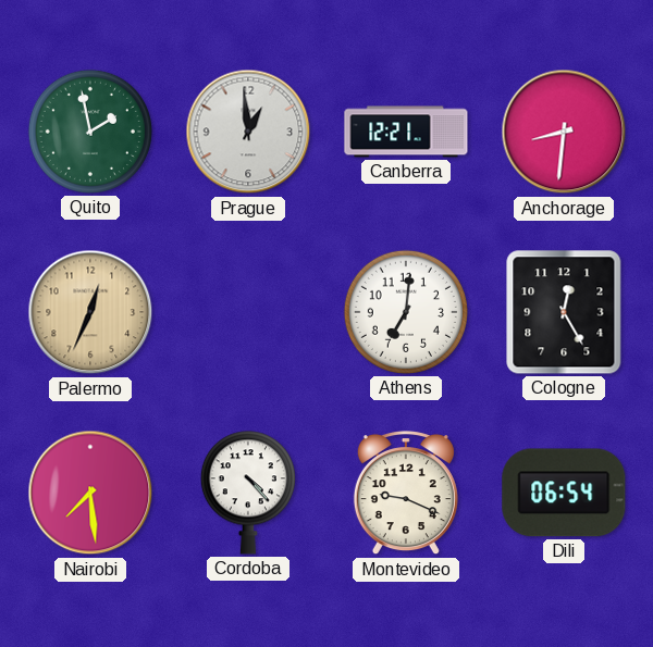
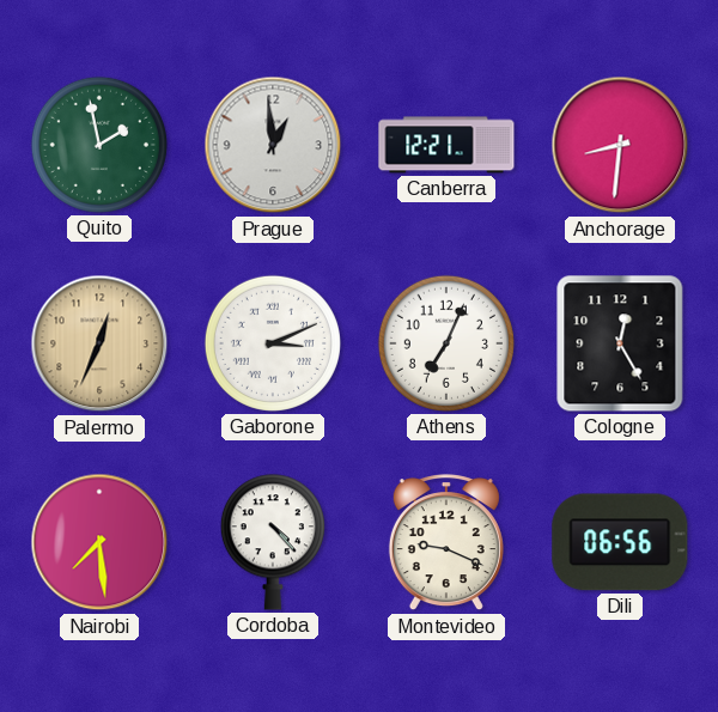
Gaborone: none -> 3:11
Athens: 7:01 -> 7:04
Dili: 06:54 -> 06:56
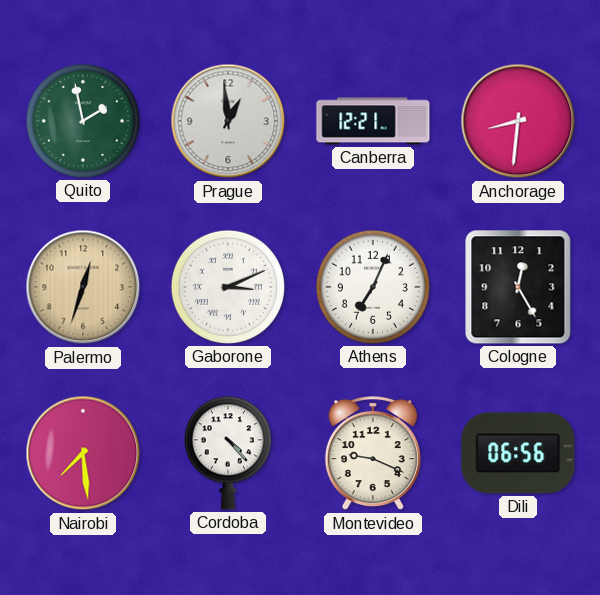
Palermo: 12:34 -> 12:33
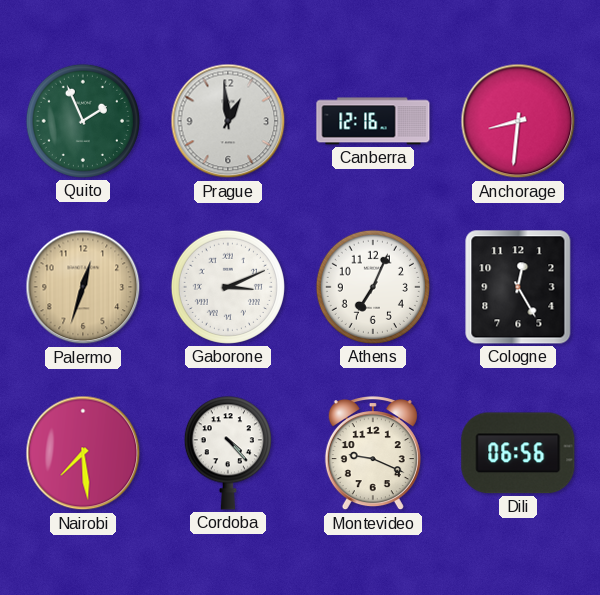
Quito: 1:58 -> 1:56
Canberra: 12:21 -> 12:16
